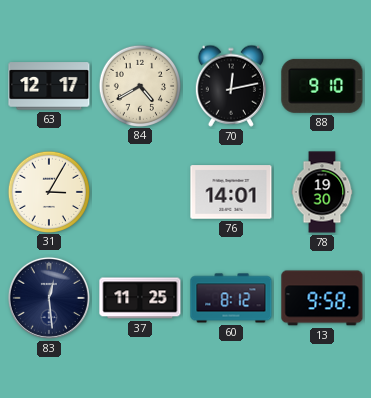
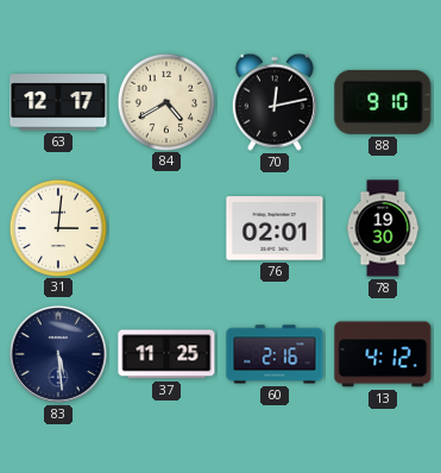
31: 3:05 -> 3:01
76: 14:01 -> 02:01
83: 12:29 -> 5:29
60: 8:12 -> 2:16
13: 9:58 -> 4:12
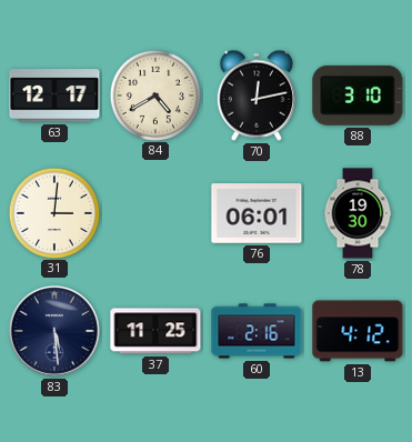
88: 9:10 -> 3:10
76: 02:01 -> 06:01
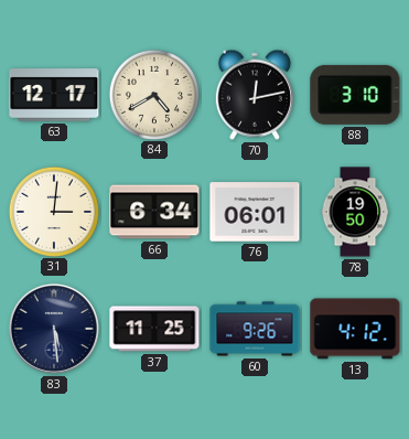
66: none -> 6:34
78: 19:30 -> 19:50
60: 2:16 -> 9:26
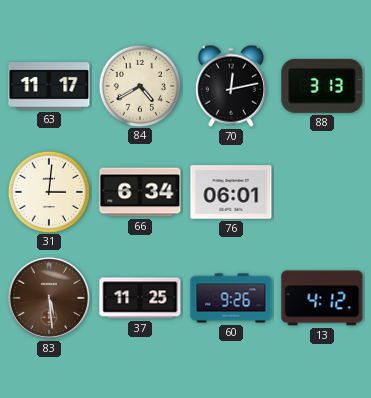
63: 12:17 -> 11:17
88: 3:10 -> 3:13
78: 19:50 -> none
83 dial: navy -> brown
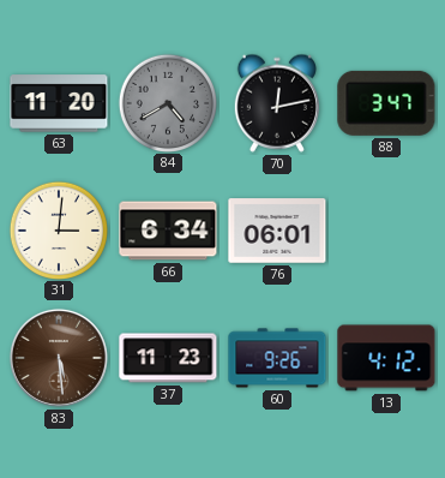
63: 11:17 -> 11:20
84 dial: cream -> grey
88: 3:13 -> 3:47
37: 11:25 -> 11:23
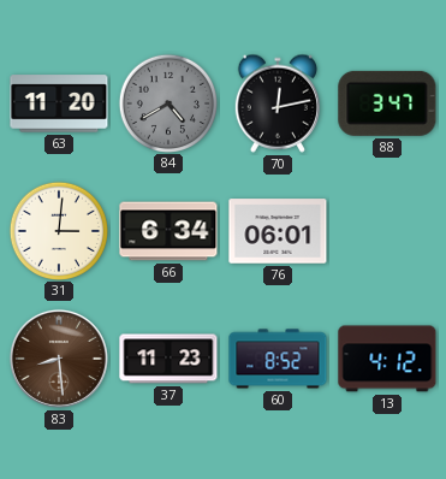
83: 5:29 -> 8:29
60: 9:26 -> 8:52
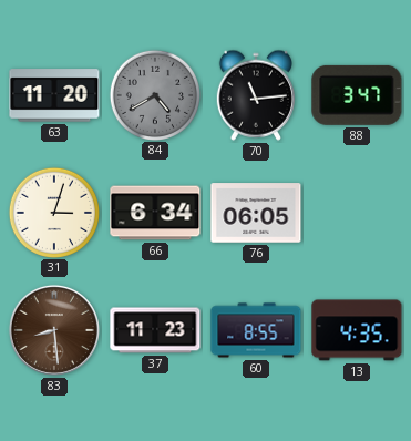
70: 12:13 -> 11:14
31: 3:01 -> 3:03
76: 06:01 -> 06:05
60: 8:52 -> 8:55
13: 4:12 -> 4:35
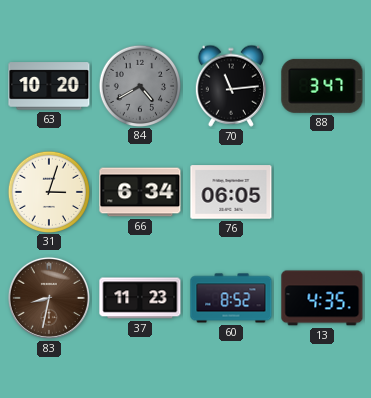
63: 11:20 -> 10:20
83: 8:29 -> 8:32
60: 8:55 -> 8:52
